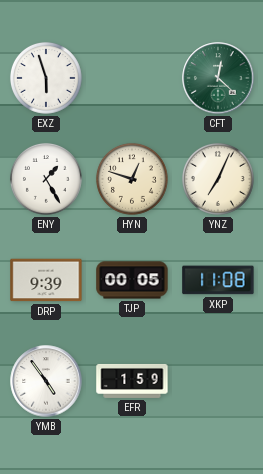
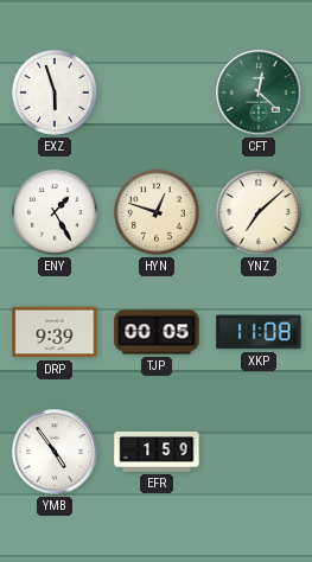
YNZ: 7:04 -> 7:08
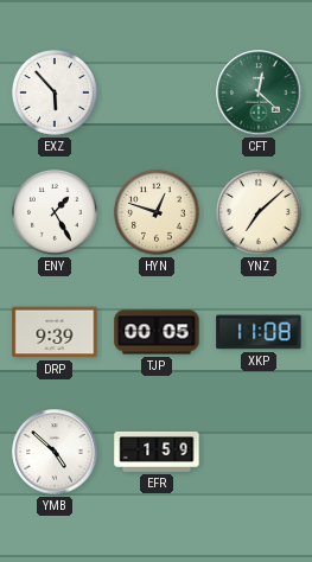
EXZ: 5:57 -> 5:53
YMB: 4:54 -> 4:52
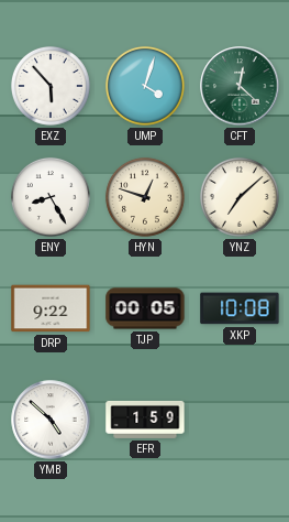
UMP: none -> 4:03
ENY: 1:25 -> 8:25
DRP: 9:39 -> 9:22
XKP: 11:08 -> 10:08
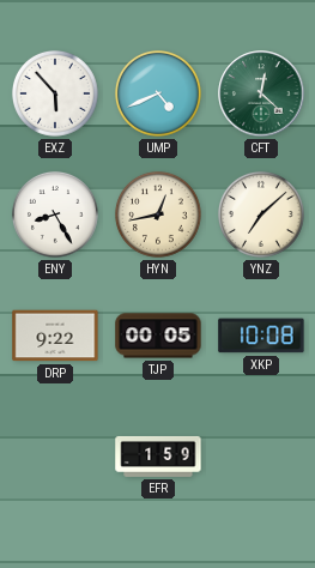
UMP: 4:03 -> 4:41
HYN: 12:48 -> 12:43
YMB: 4:52 -> none
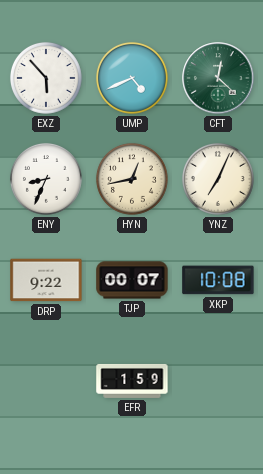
ENY: 8:25 -> 8:34
YNZ: 7:08 -> 7:04
TJP: 00:05 -> 00:07
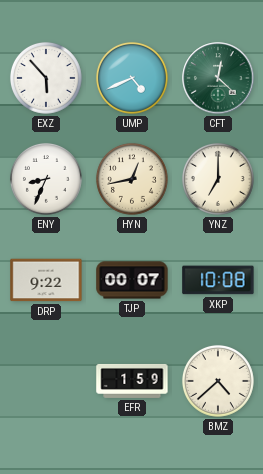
YNZ: 7:04 -> 7:00
BMZ: none -> 4:38
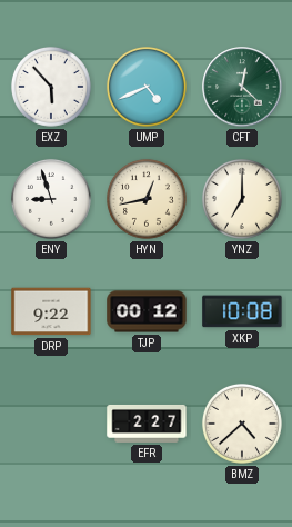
ENY: 8:34 -> 8:57
TJP: 00:07 -> 00:12
EFR: 1:59 -> 2:27
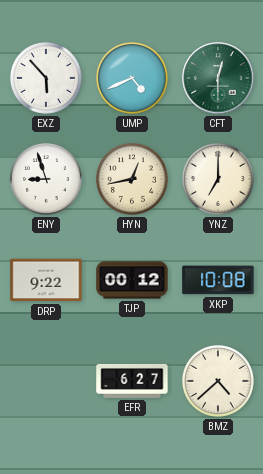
CFT: 12:22 -> 12:30
EFR: 2:27 -> 6:27
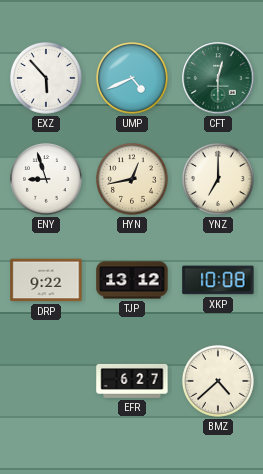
TJP: 00:12 -> 13:12
